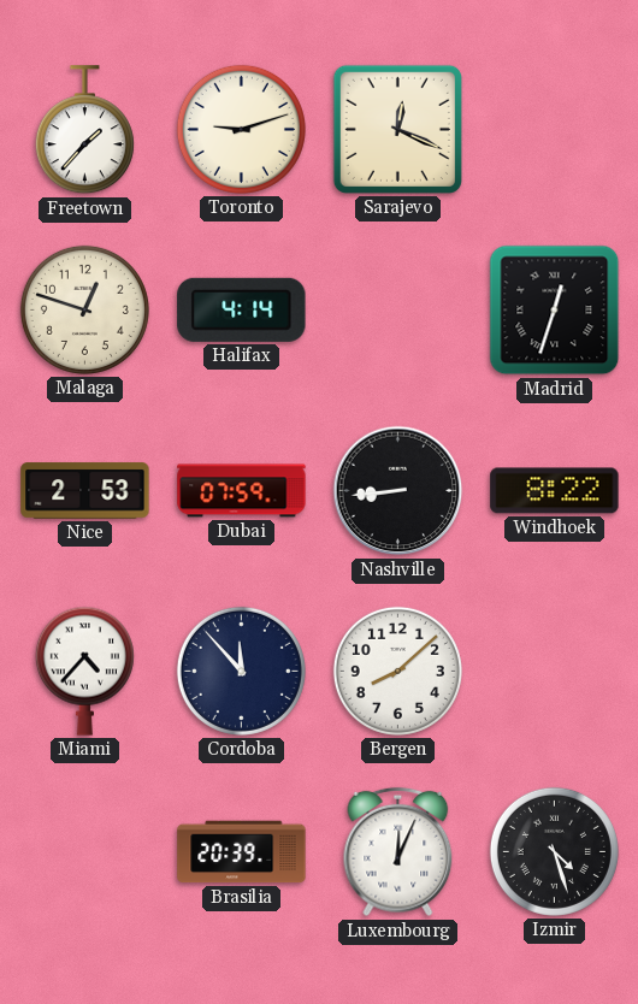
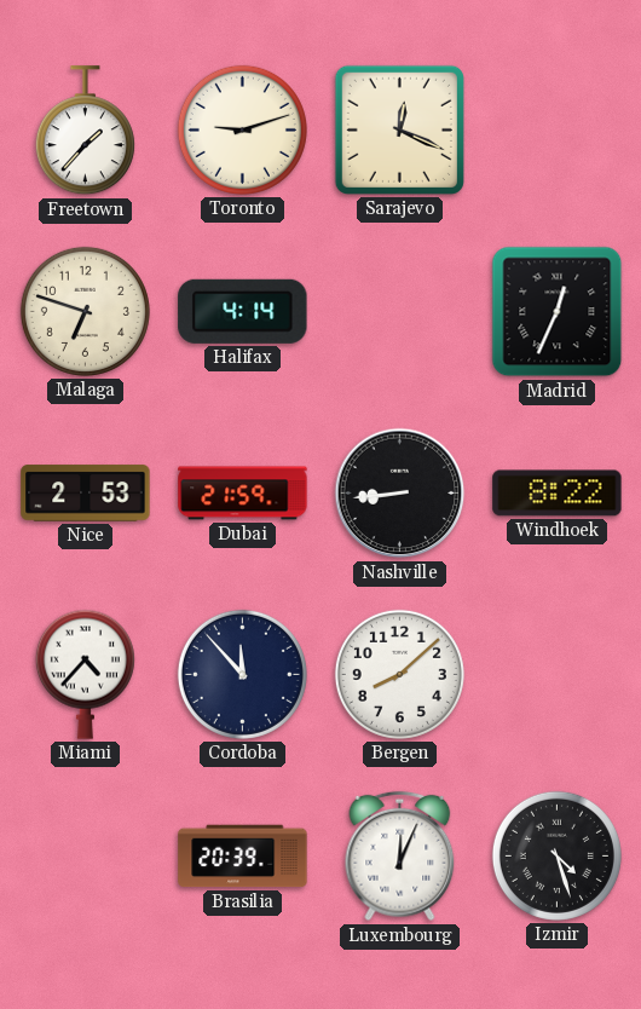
Malaga: 12:48 -> 6:48
Madrid: 12:33 -> 12:34
Dubai: 07:59 -> 21:59
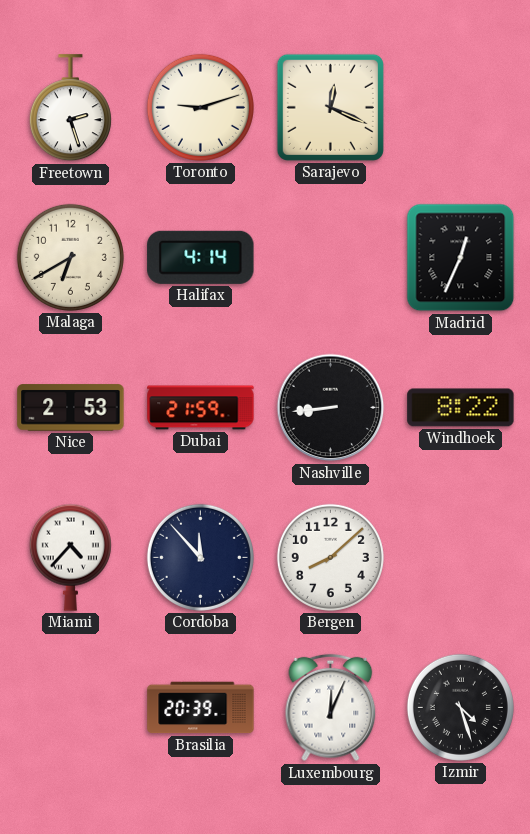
Freetown: 1:37 -> 2:27
Malaga: 6:48 -> 6:40
